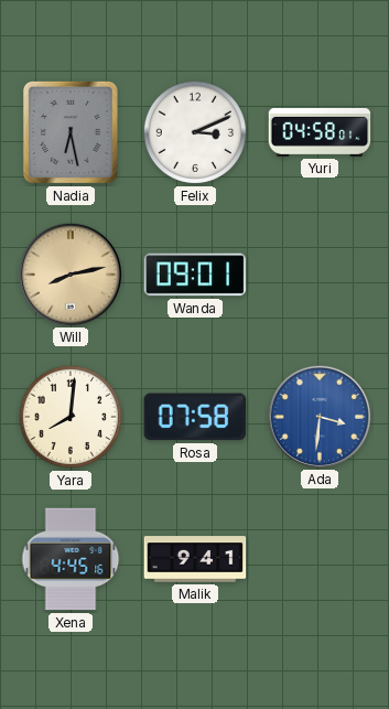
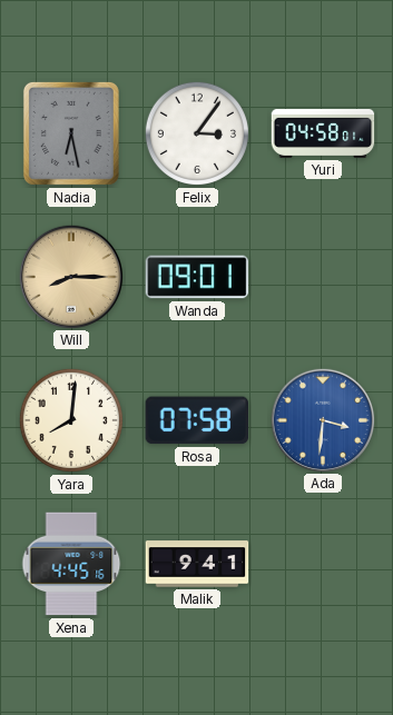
Felix: 3:11 -> 3:06
Will: 8:13 -> 8:15
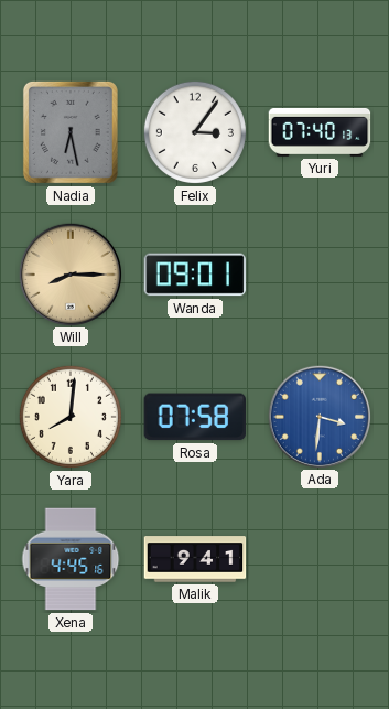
Yuri: 04:58 -> 07:40
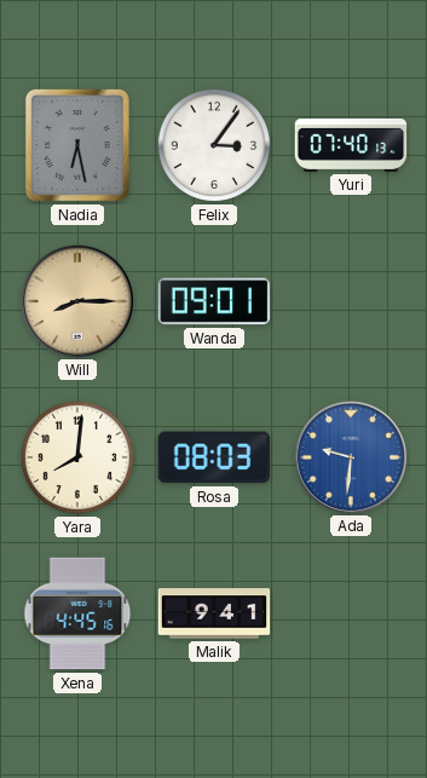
Rosa: 07:58 -> 08:03
Ada: 3:31 -> 9:31
